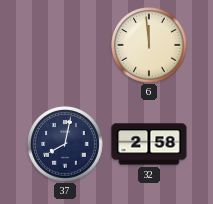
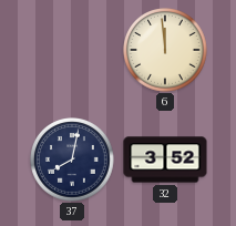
32: 2:58 -> 3:52
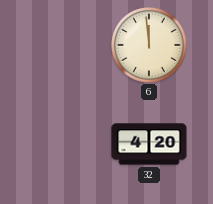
37: 8:02 -> none
32: 3:52 -> 4:20
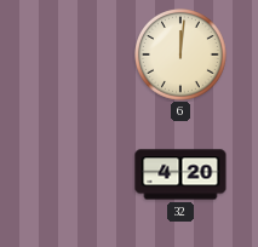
6: 11:59 -> 12:01
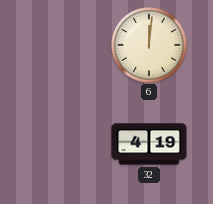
32: 4:20 -> 4:19
